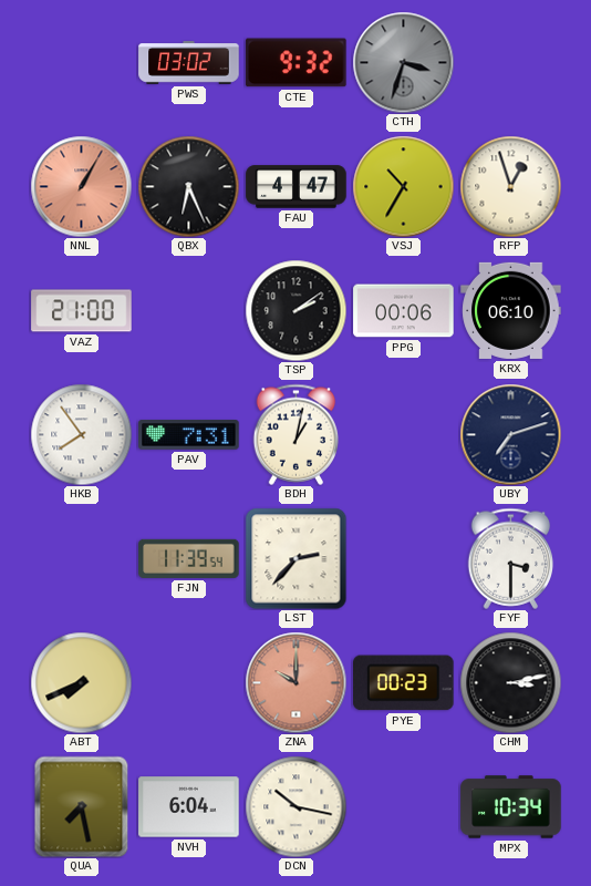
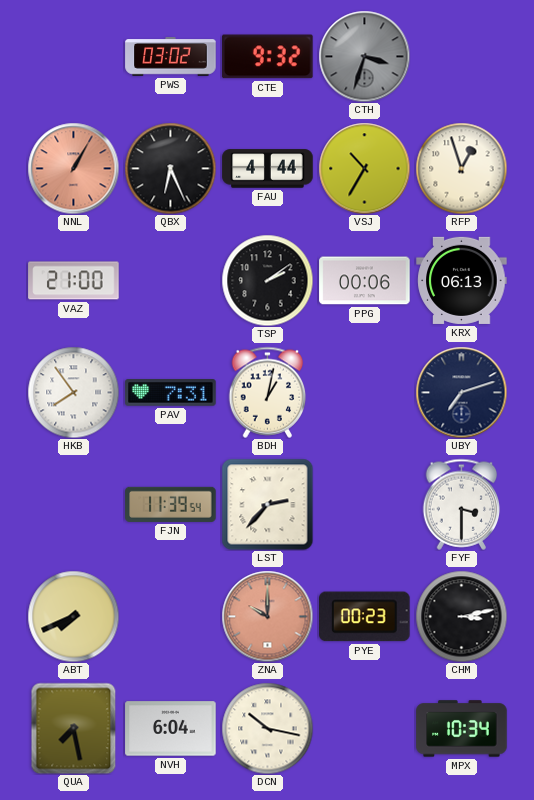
FAU: 4:47 -> 4:44
KRX: 06:10 -> 06:13
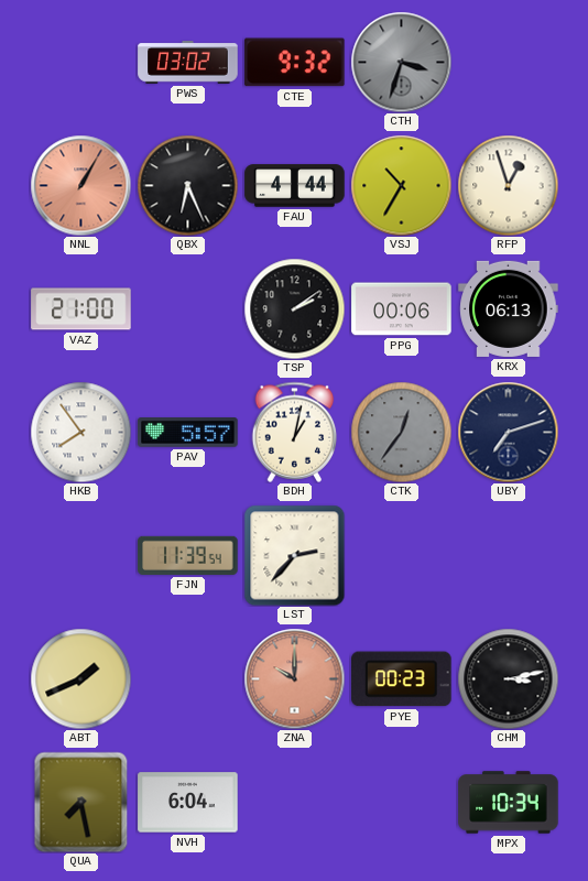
PAV: 7:31 -> 5:57
CTK: none -> 12:36
FYF: 3:30 -> none
ABT: 7:41 -> 1:41
DCN: 10:17 -> none
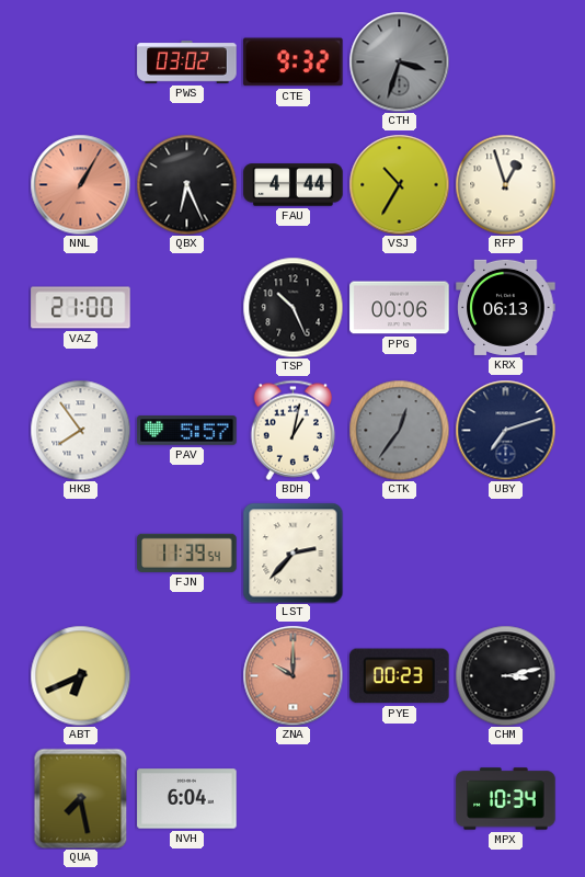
TSP: 2:09 -> 10:26
ABT: 1:41 -> 6:41
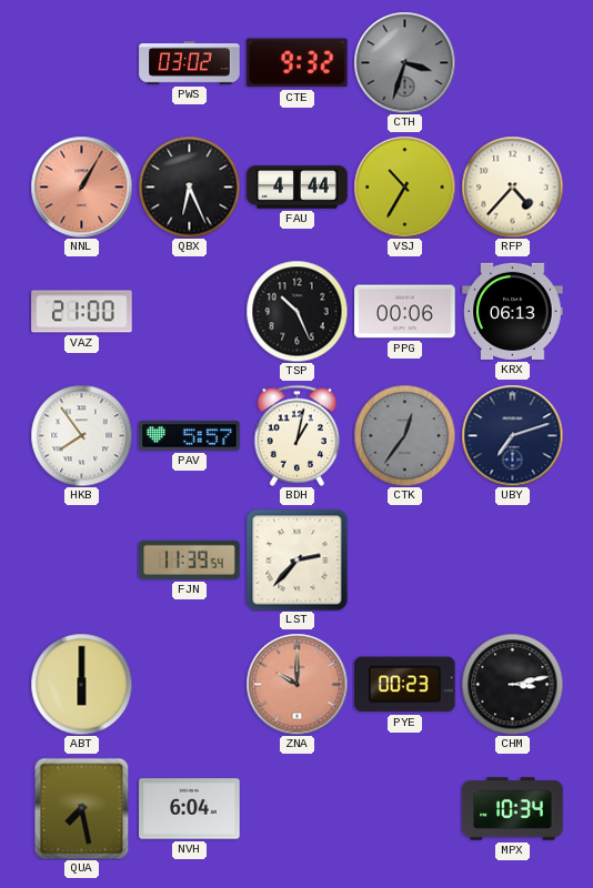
RFP: 12:57 -> 4:37
ABT: 6:41 -> 6:00
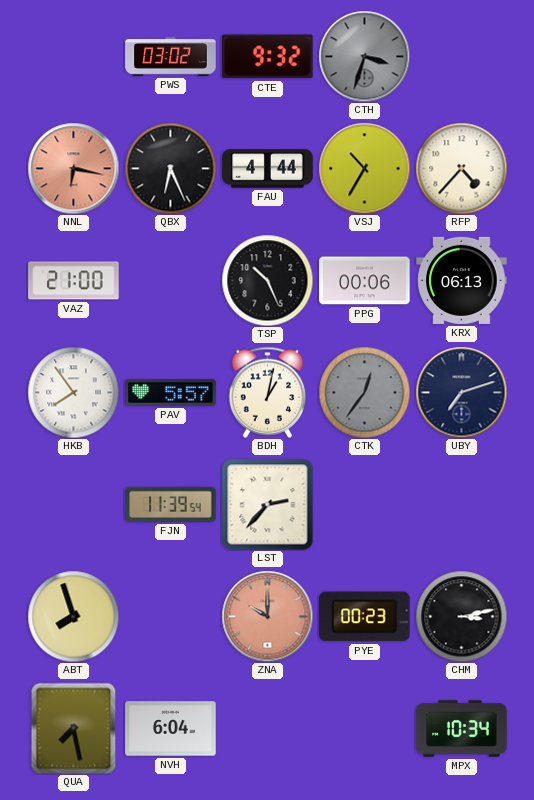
NNL: 1:05 -> 6:17
ABT: 6:00 -> 7:57
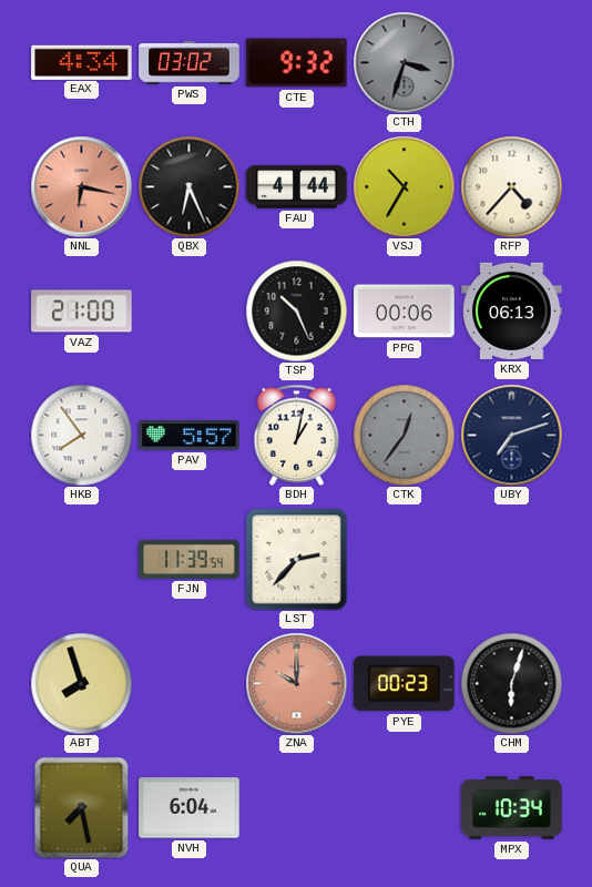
EAX: none -> 4:34
CHM: 3:13 -> 6:03
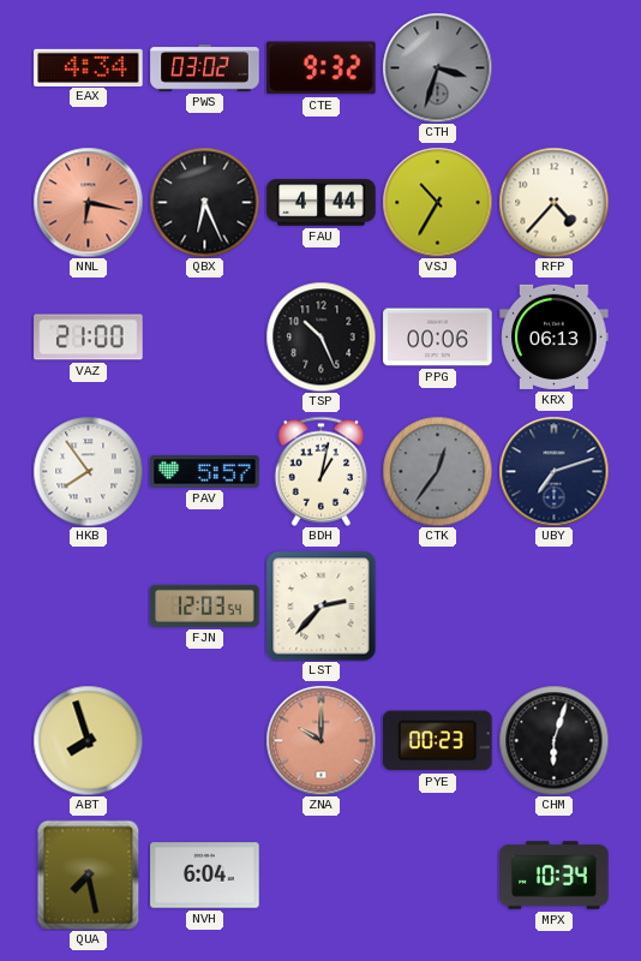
FJN: 11:39 -> 12:03
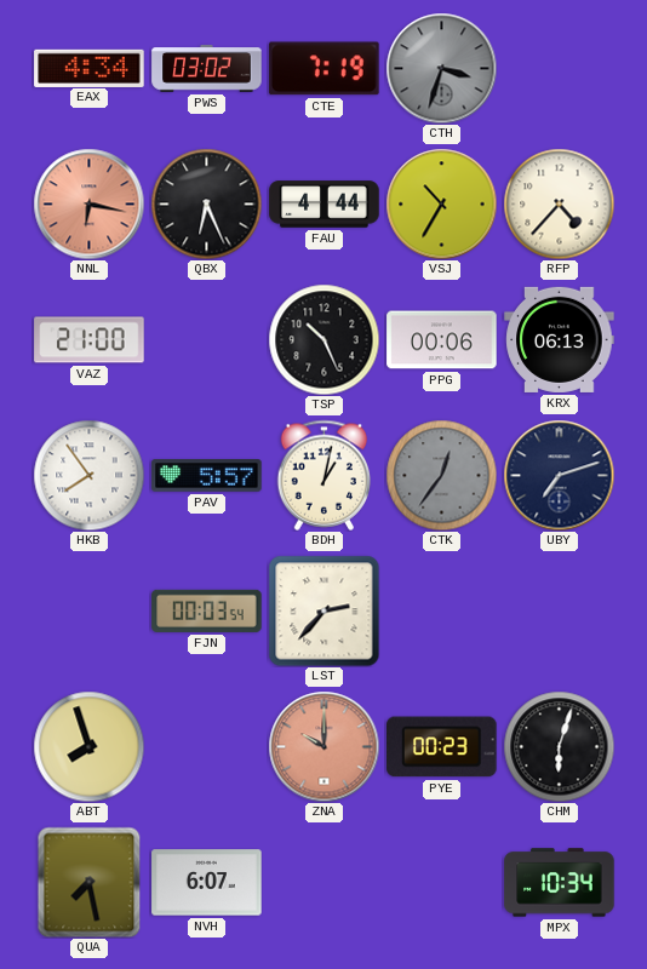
CTE: 9:32 -> 7:19
FJN: 12:03 -> 00:03
NVH: 6:04 -> 6:07
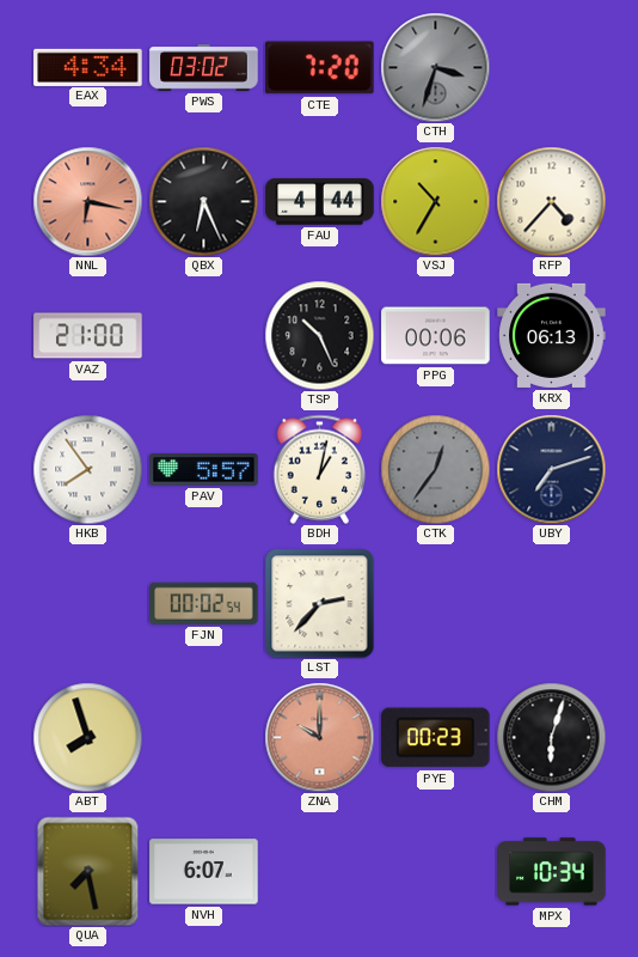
CTE: 7:19 -> 7:20
FJN: 00:03 -> 00:02
